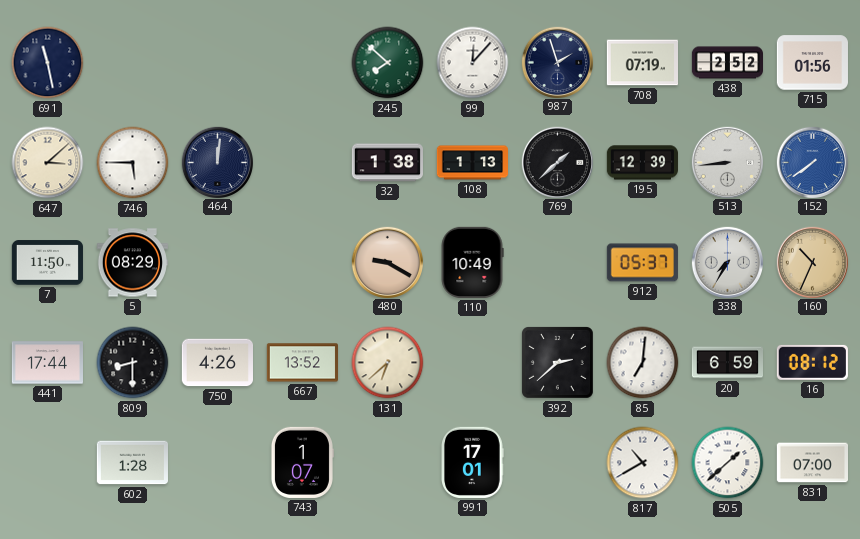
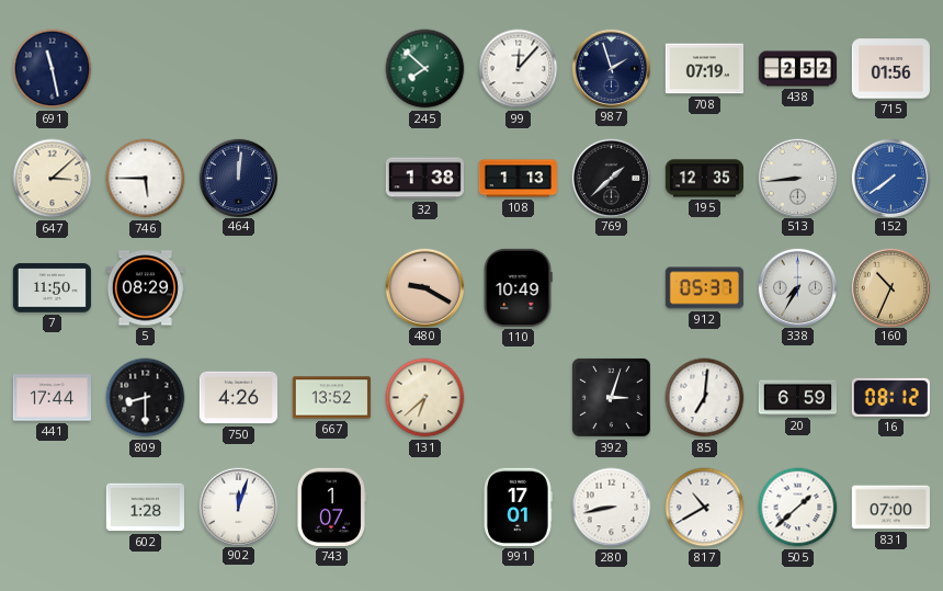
195: 12:39 -> 12:35
392: 2:38 -> 3:03
902: none -> 12:03
280: none -> 8:43
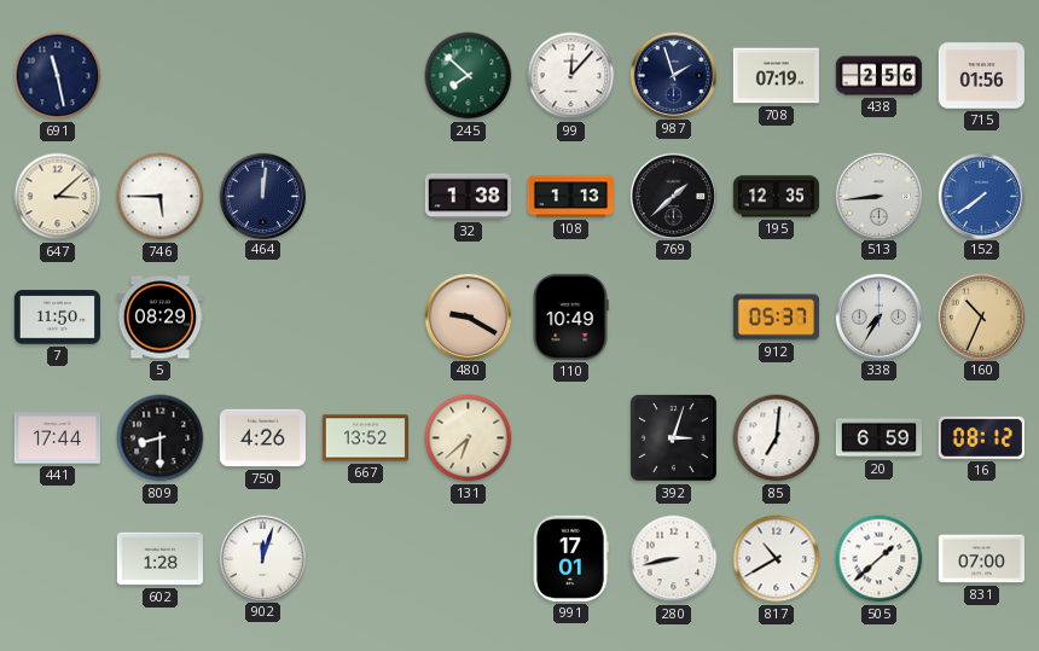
438: 2:52 -> 2:56
743: 1:07 -> none
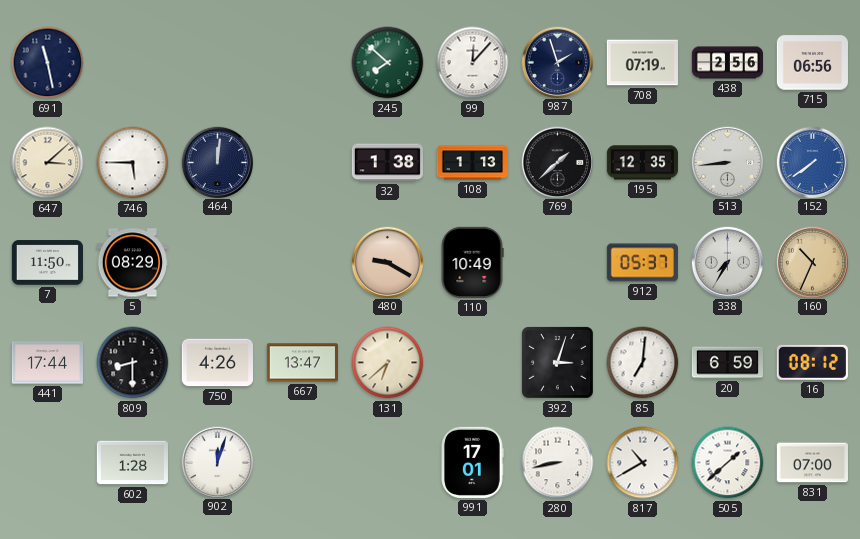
715: 01:56 -> 06:56
667: 13:52 -> 13:47
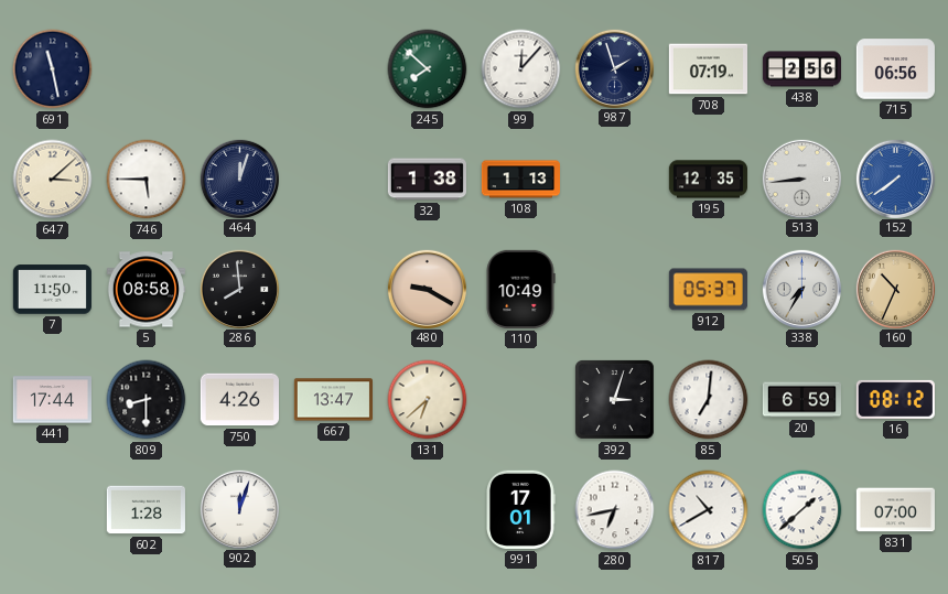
464: 12:01 -> 12:03
769: 1:38 -> none
5: 08:29 -> 08:58
286: none -> 7:59
280: 8:43 -> 6:43
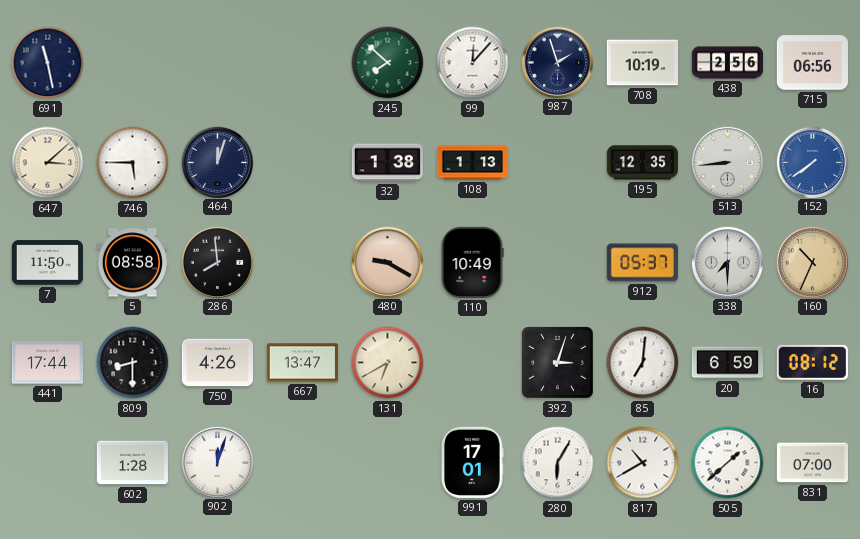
708: 07:19 -> 10:19
338: 7:35 -> 7:30
131: 6:38 -> 6:40
280: 6:43 -> 6:05
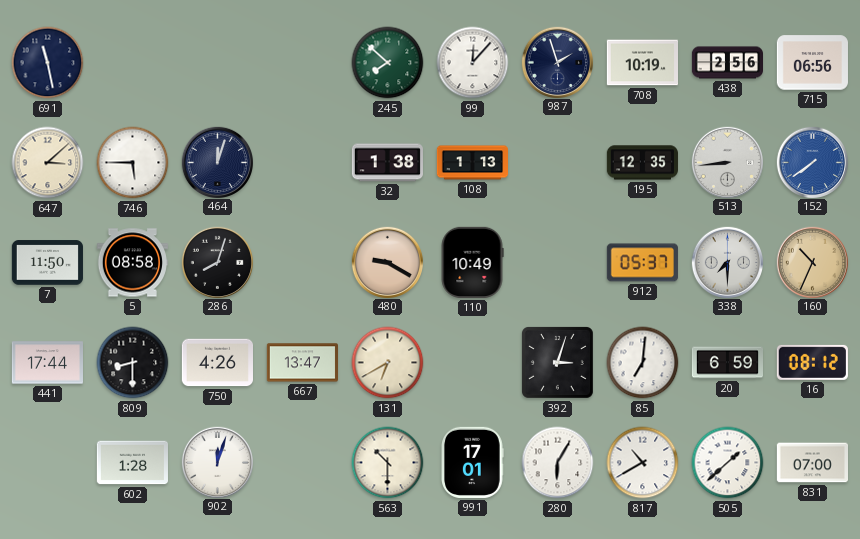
286: 7:59 -> 8:03
563: none -> 10:30
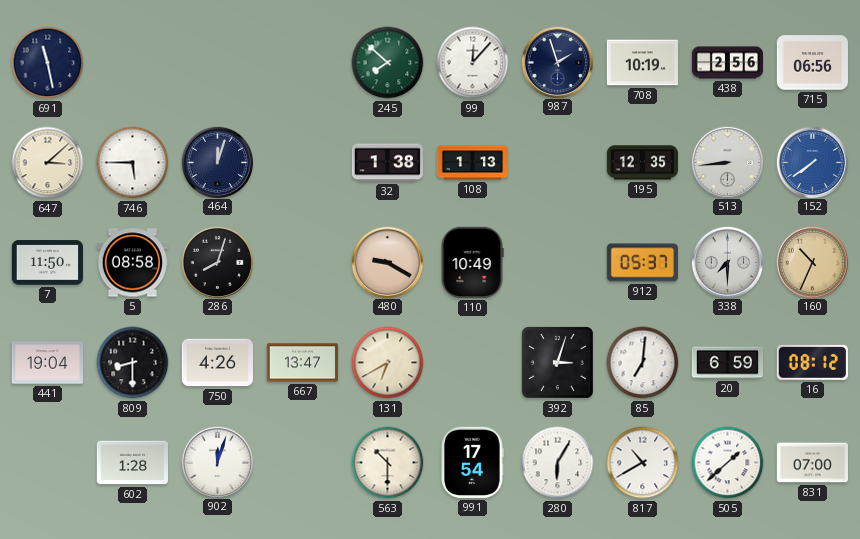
441: 17:44 -> 19:04
991: 17:01 -> 17:54
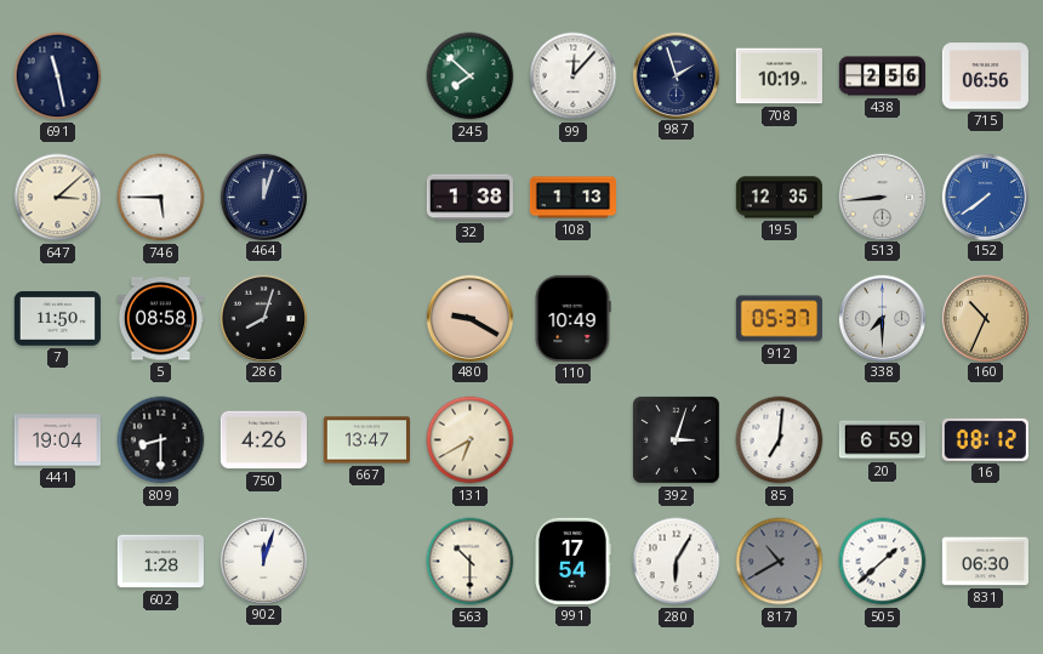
817 dial: white -> grey
831: 07:00 -> 06:30
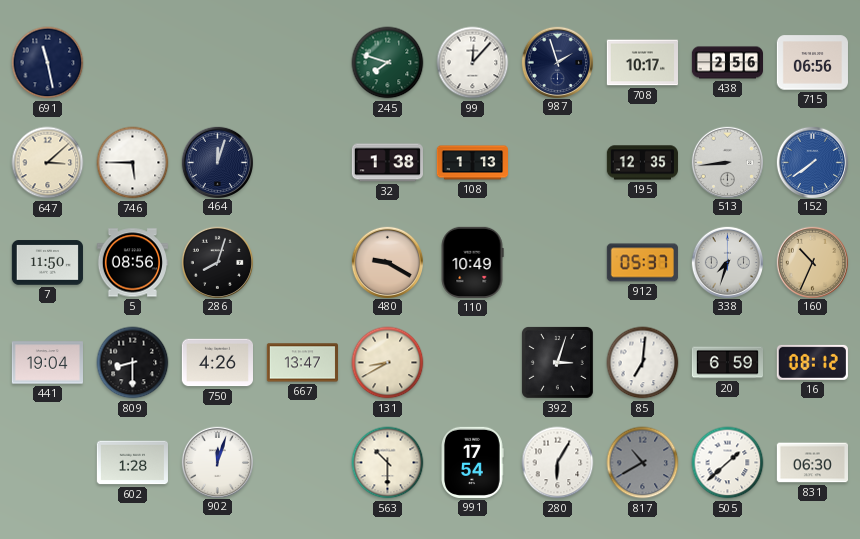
245: 7:52 -> 7:48
708: 10:19 -> 10:17
5: 08:58 -> 08:56
338: 7:30 -> 7:33
131: 6:40 -> 8:40
